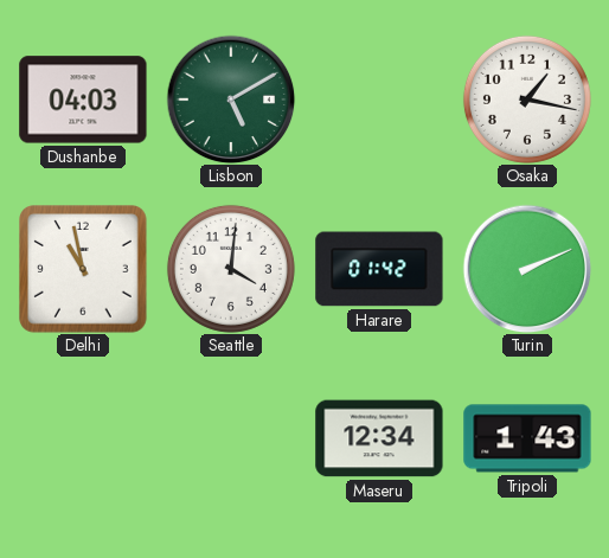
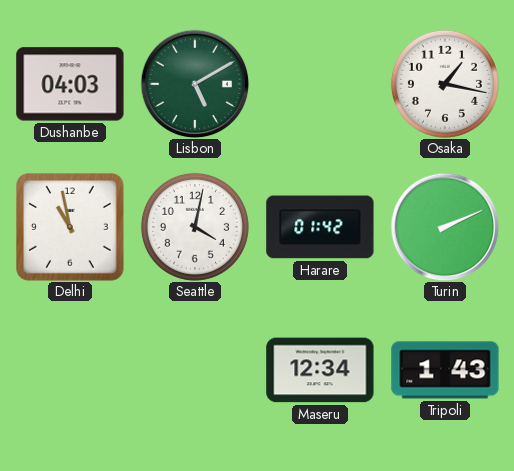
Seattle: 4:01 -> 4:02
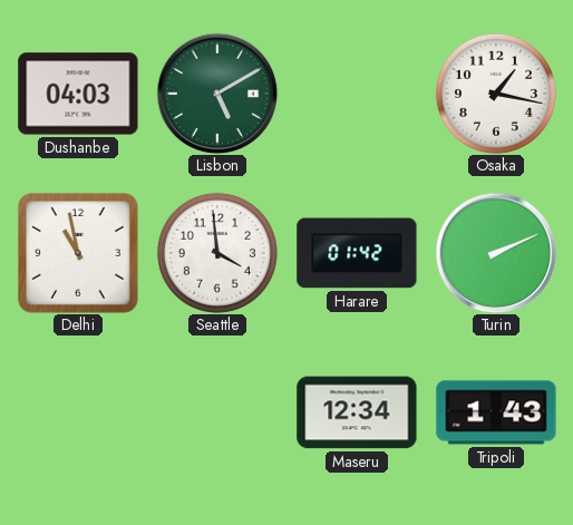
Seattle: 4:02 -> 3:59
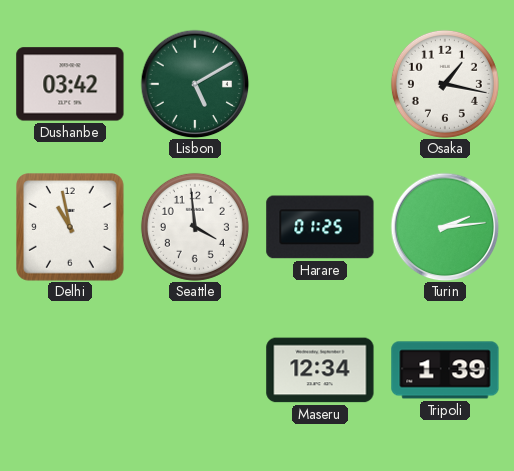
Dushanbe: 04:03 -> 03:42
Harare: 01:42 -> 01:25
Turin: 2:11 -> 2:14
Tripoli: 1:43 -> 1:39
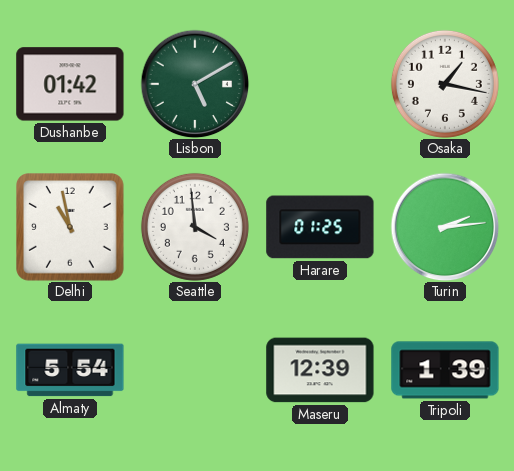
Dushanbe: 03:42 -> 01:42
Almaty: none -> 5:54
Maseru: 12:34 -> 12:39
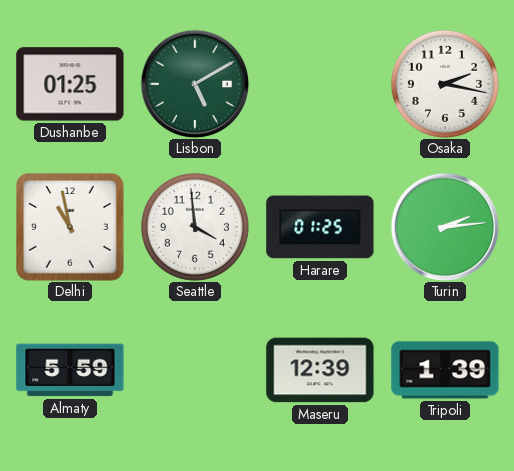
Dushanbe: 01:42 -> 01:25
Osaka: 1:17 -> 2:17
Almaty: 5:54 -> 5:59
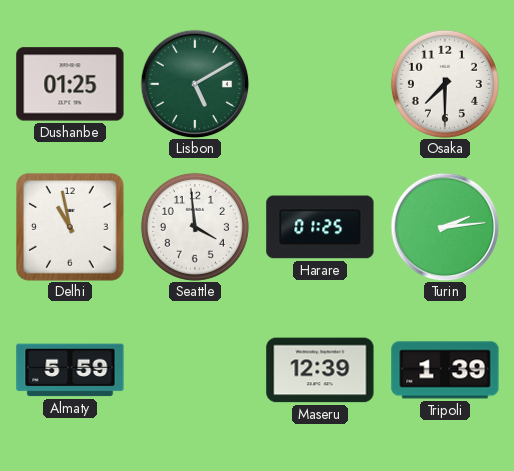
Osaka: 2:17 -> 7:30
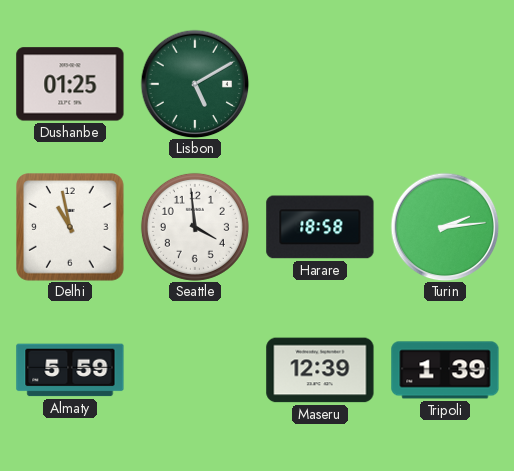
Osaka: 7:30 -> none
Harare: 01:25 -> 18:58
